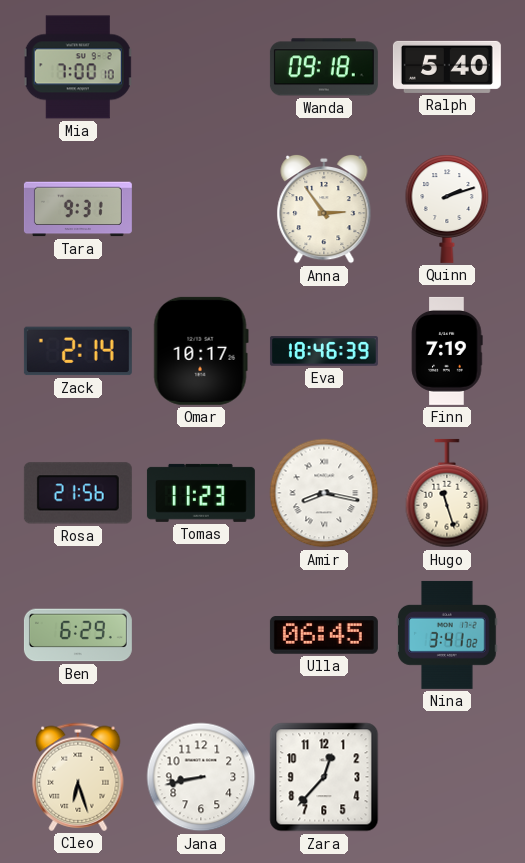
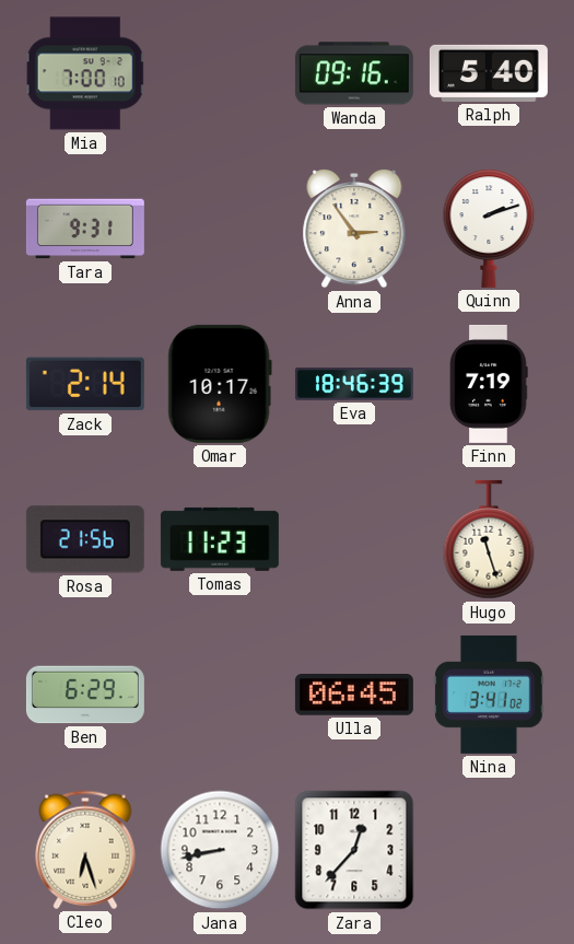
Wanda: 09:18 -> 09:16
Amir: 8:17 -> none
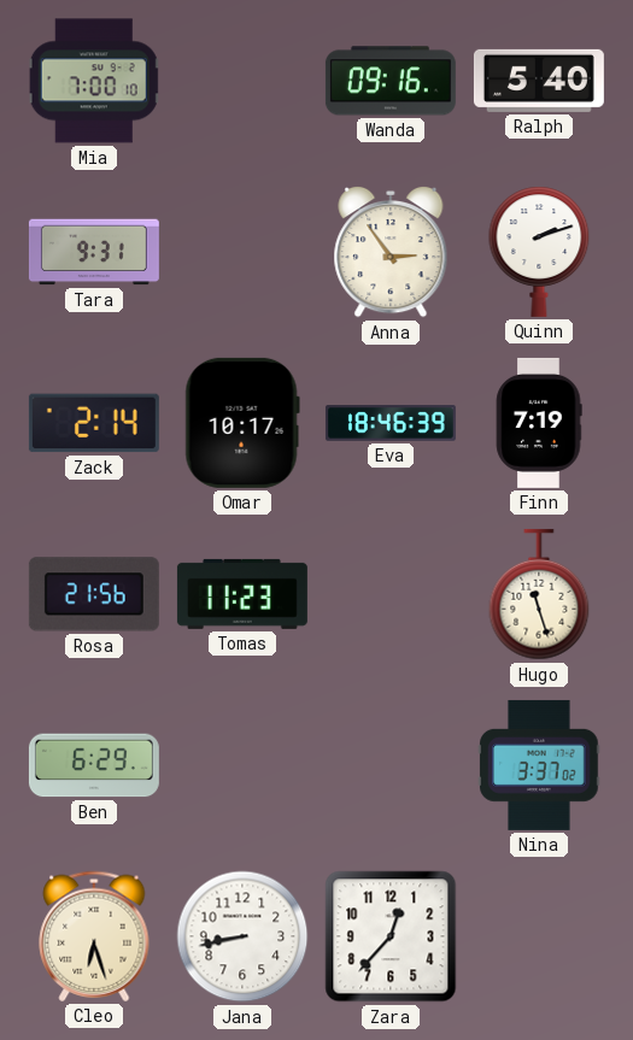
Ulla: 06:45 -> none
Nina: 3:41 -> 3:37
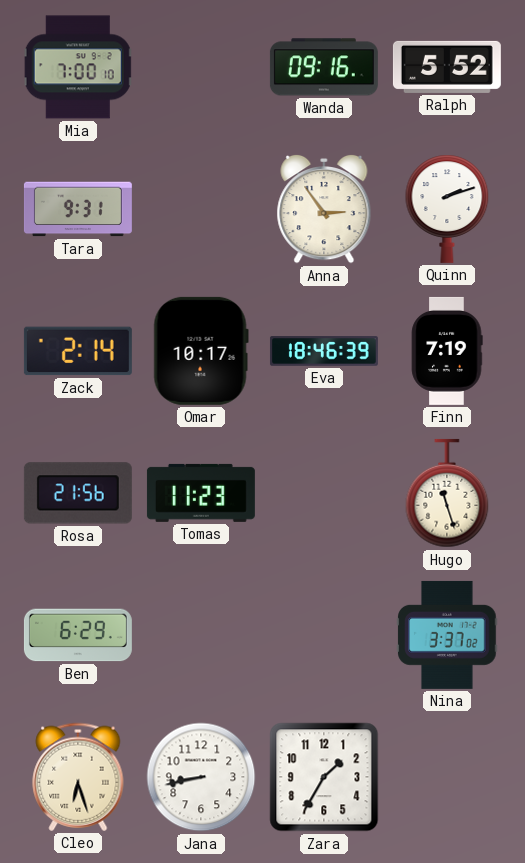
Ralph: 5:40 -> 5:52
Zara: 12:37 -> 1:35
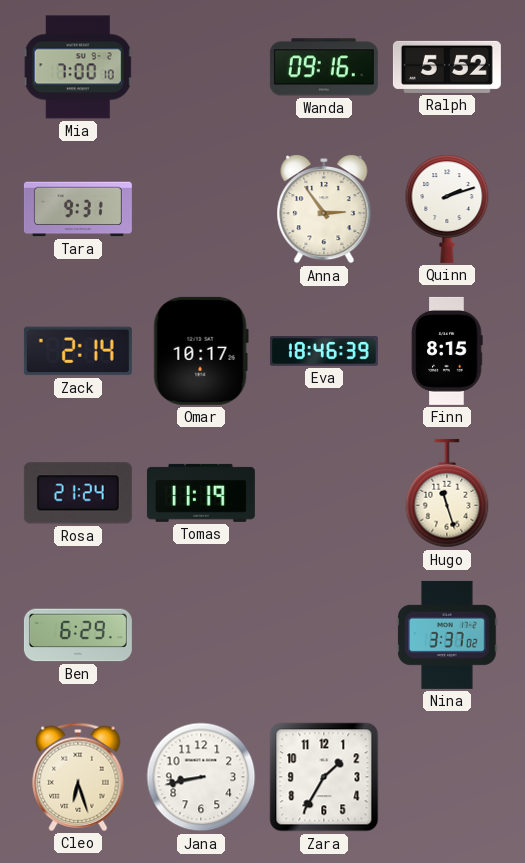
Finn: 7:19 -> 8:15
Rosa: 21:56 -> 21:24
Tomas: 11:23 -> 11:19
